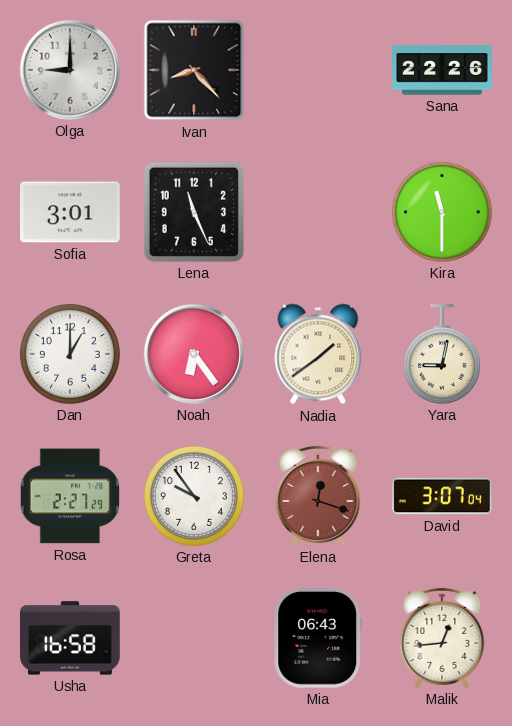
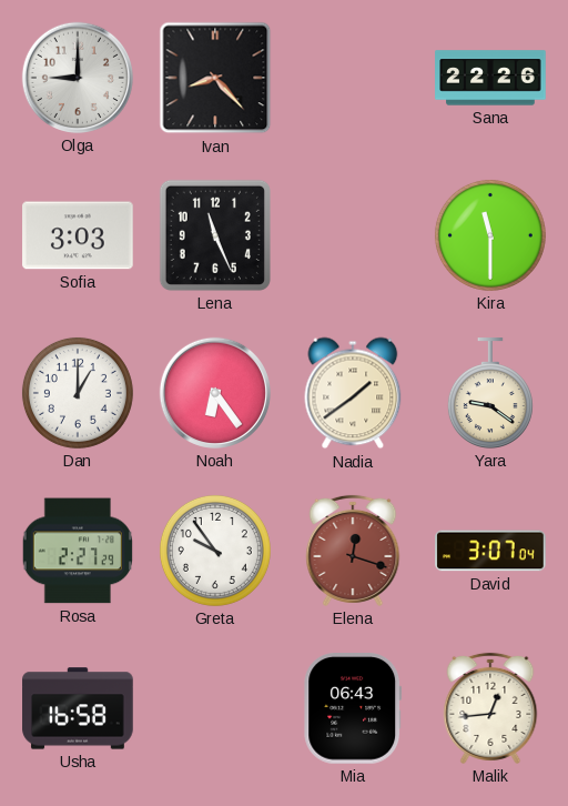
Sofia: 3:01 -> 3:03
Yara: 9:02 -> 9:21
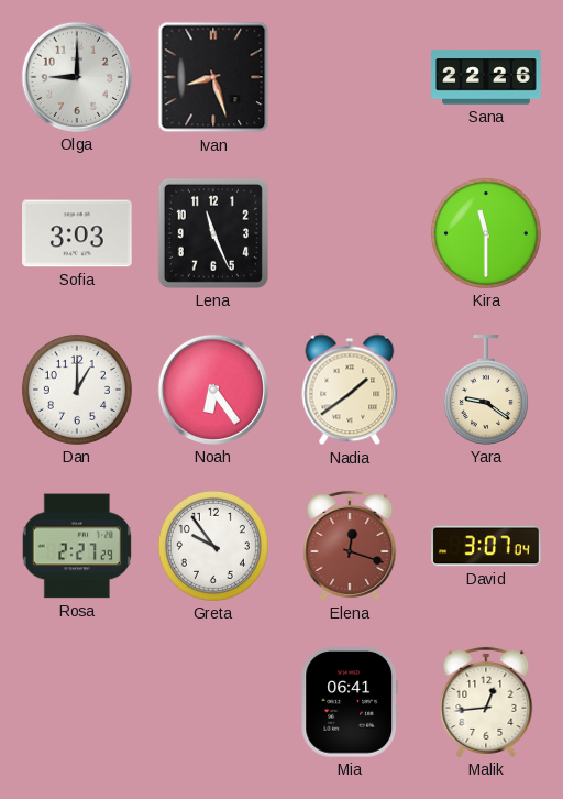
Ivan: 8:23 -> 8:27
Usha: 16:58 -> none
Mia: 06:43 -> 06:41
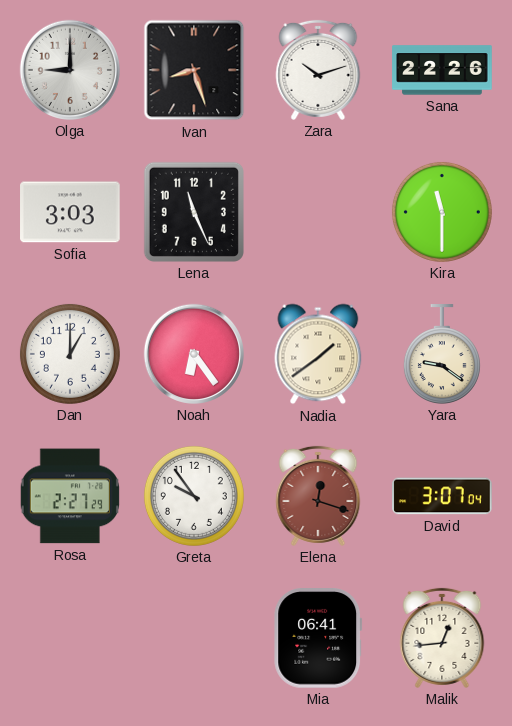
Zara: none -> 10:12
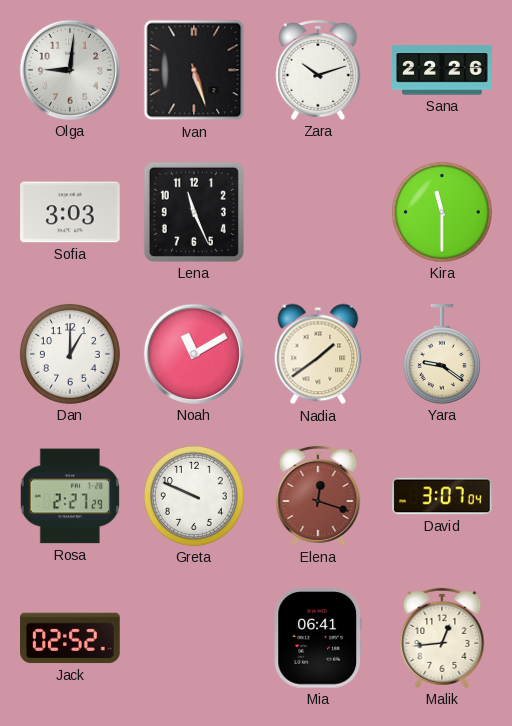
Olga: 9:00 -> 9:01
Ivan: 8:27 -> 5:27
Noah: 6:24 -> 11:10
Greta: 9:54 -> 9:49
Jack: none -> 02:52
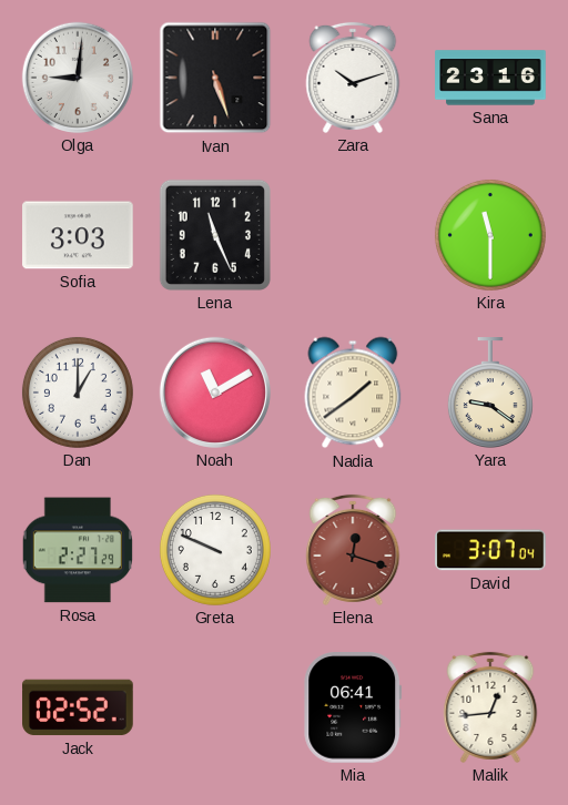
Sana: 22:26 -> 23:16
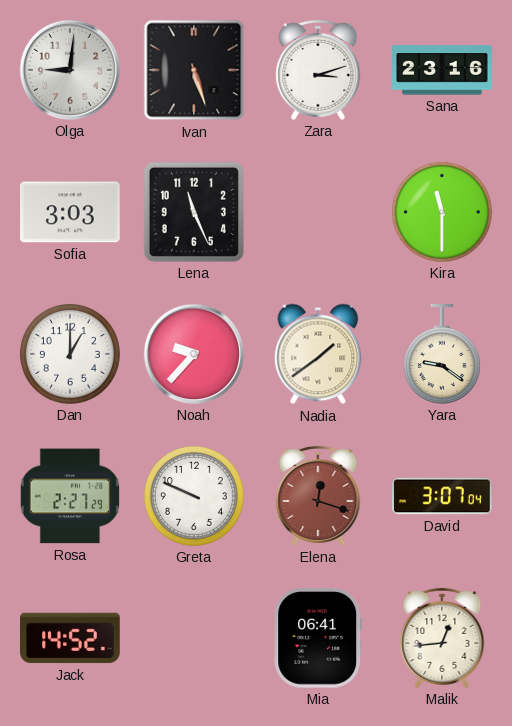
Zara: 10:12 -> 3:12
Noah: 11:10 -> 9:37
Jack: 02:52 -> 14:52
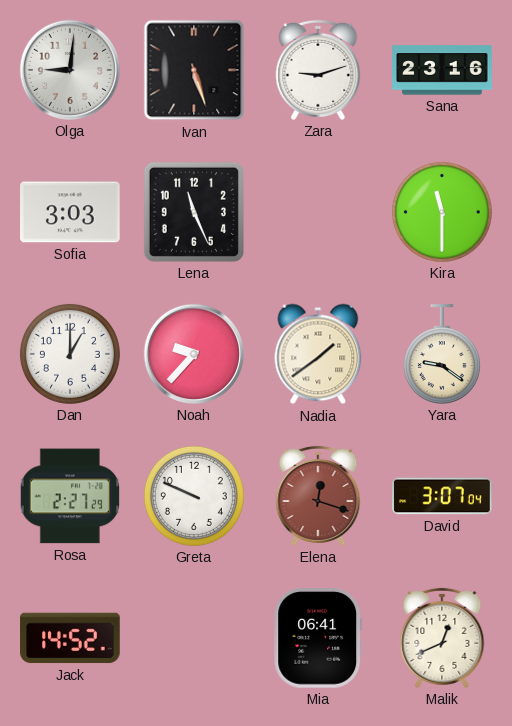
Zara: 3:12 -> 9:12
Malik: 12:44 -> 12:41
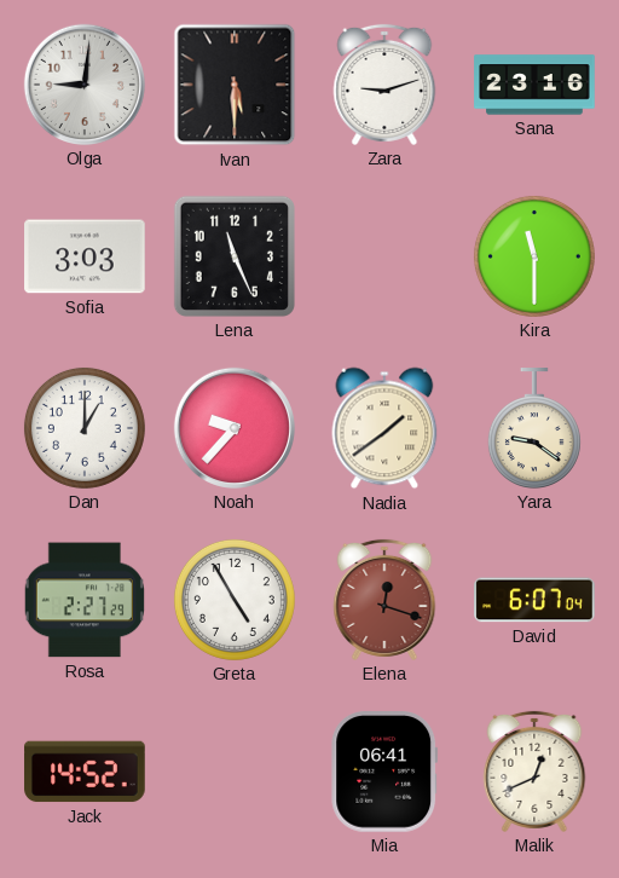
Ivan: 5:27 -> 5:30
Greta: 9:49 -> 4:55
David: 3:07 -> 6:07
